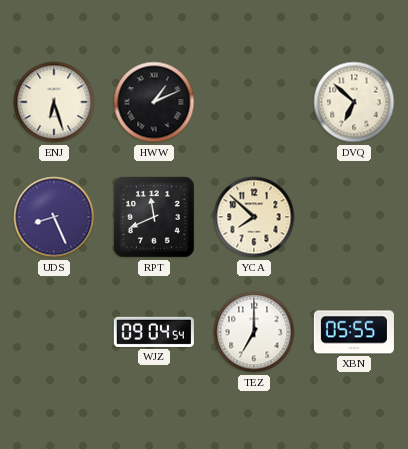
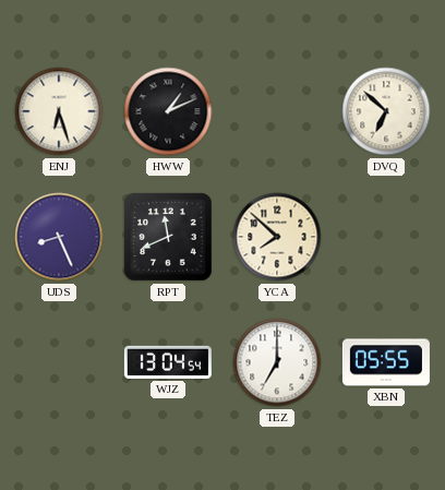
WJZ: 09:04 -> 13:04
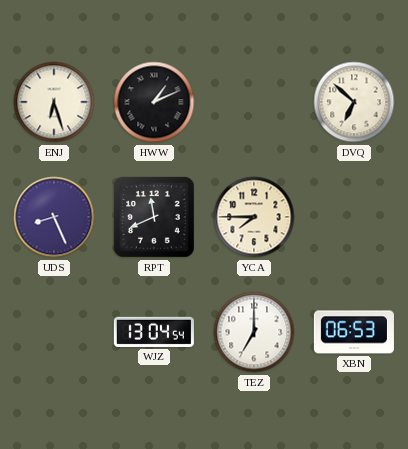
YCA: 7:52 -> 7:45
XBN: 05:55 -> 06:53
